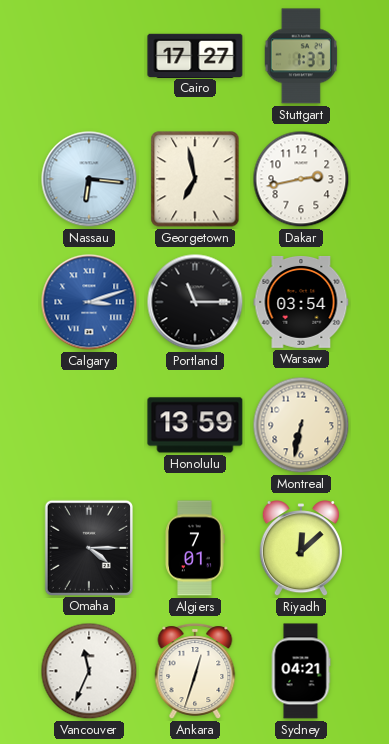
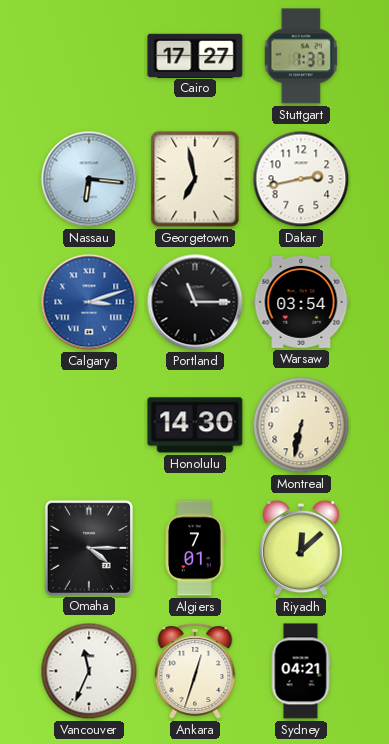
Honolulu: 13:59 -> 14:30
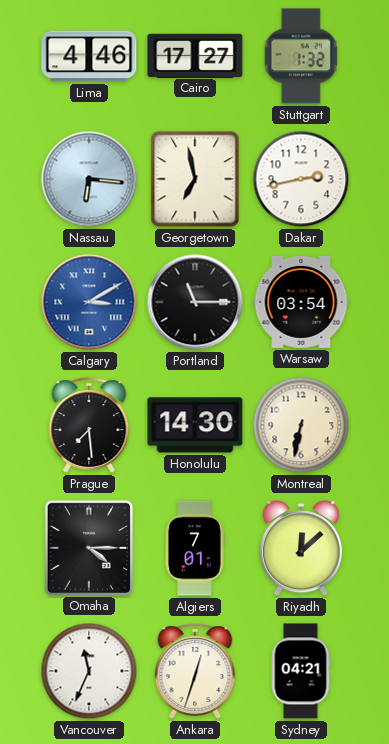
Lima: none -> 4:46
Stuttgart: 1:37 -> 1:32
Calgary: 3:12 -> 3:10
Prague: none -> 7:29
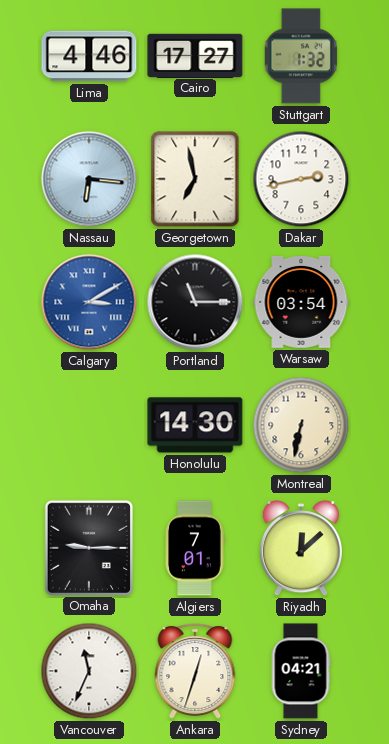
Prague: 7:29 -> none
Omaha: 4:15 -> 9:15
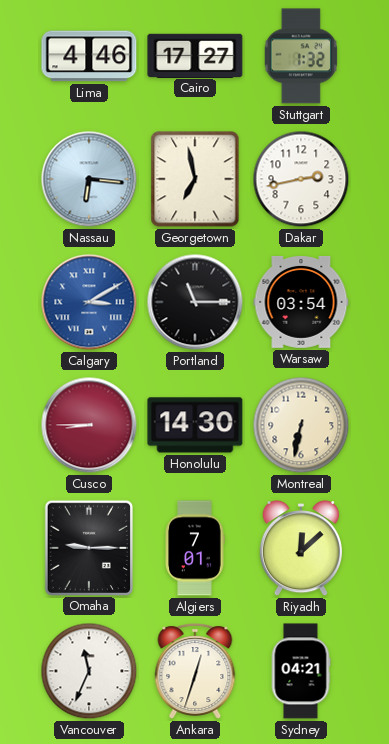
Cusco: none -> 8:45
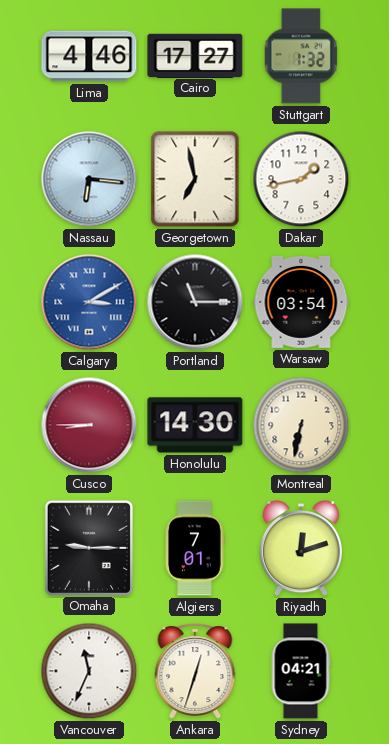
Dakar: 2:43 -> 1:43
Riyadh: 12:08 -> 12:12
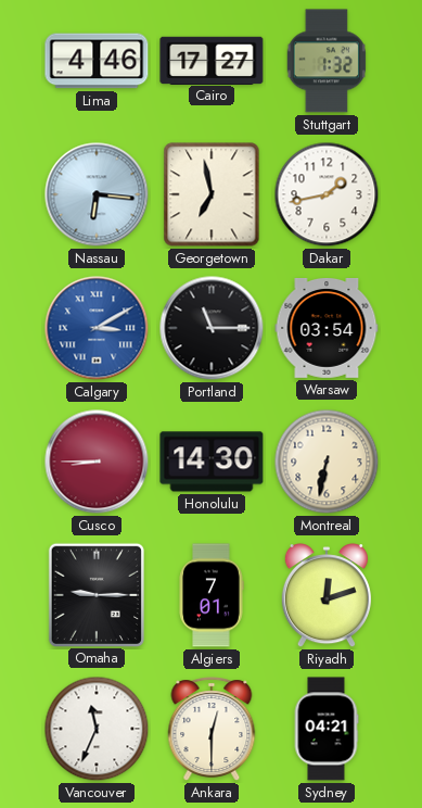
Ankara: 12:33 -> 12:30
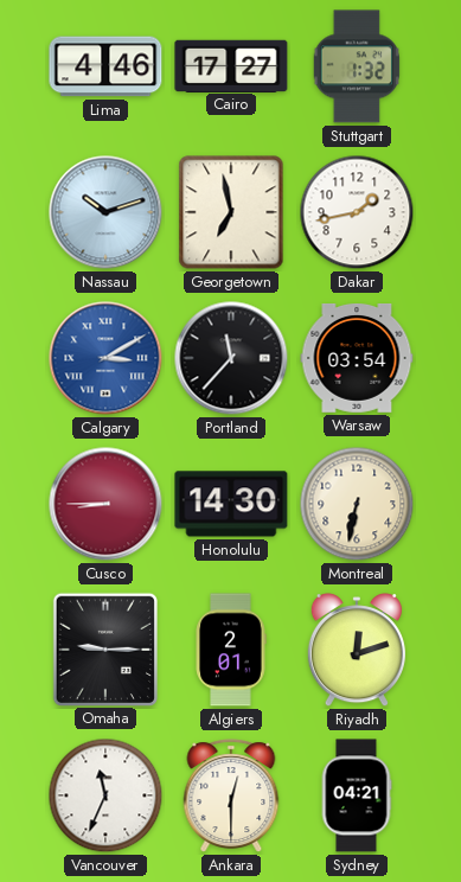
Nassau: 6:16 -> 10:12
Portland: 11:15 -> 11:37
Algiers: 7:01 -> 2:01
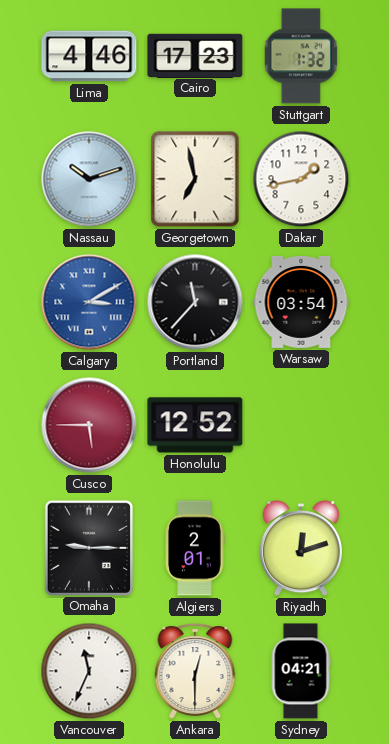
Cairo: 17:27 -> 17:23
Cusco: 8:45 -> 5:45
Honolulu: 14:30 -> 12:52
Montreal: 6:32 -> none
